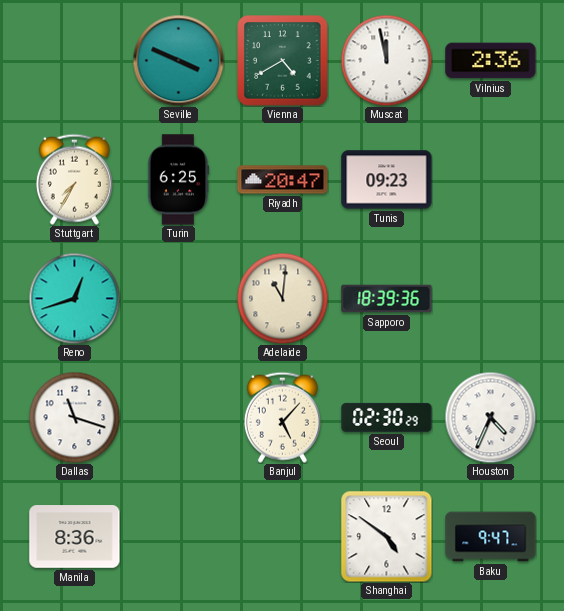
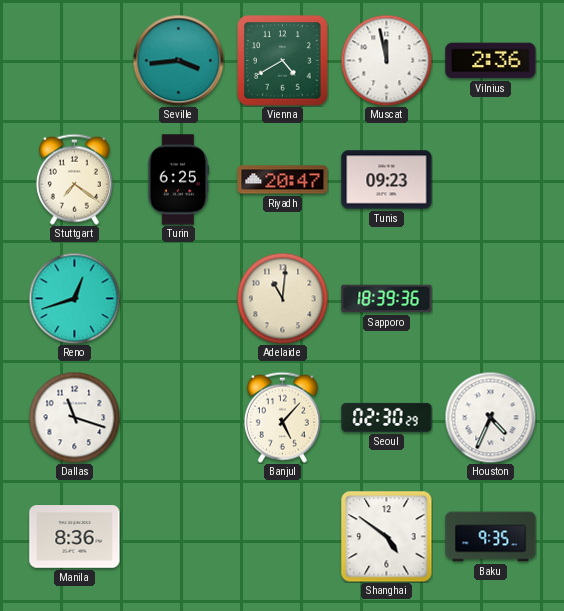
Seville: 3:49 -> 3:44
Stuttgart: 7:35 -> 7:21
Baku: 9:47 -> 9:35
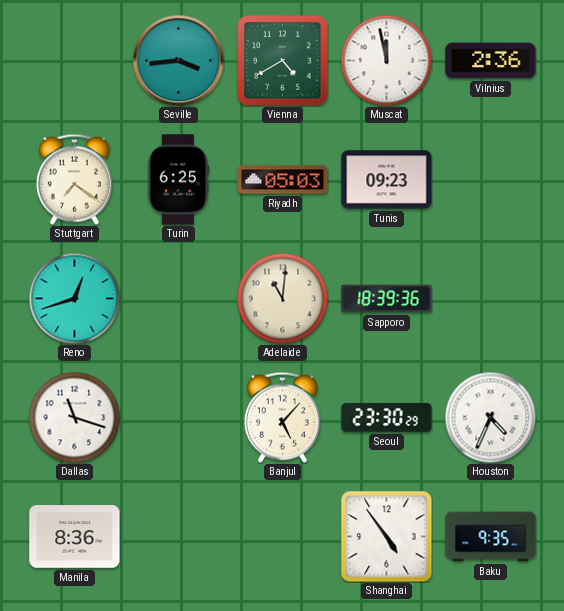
Riyadh: 20:47 -> 05:03
Seoul: 02:30 -> 23:30
Shanghai: 4:51 -> 4:54
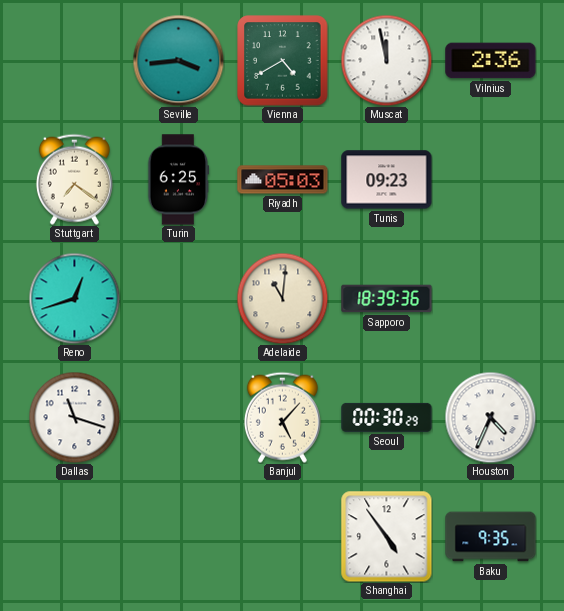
Seoul: 23:30 -> 00:30
Manila: 8:36 -> none
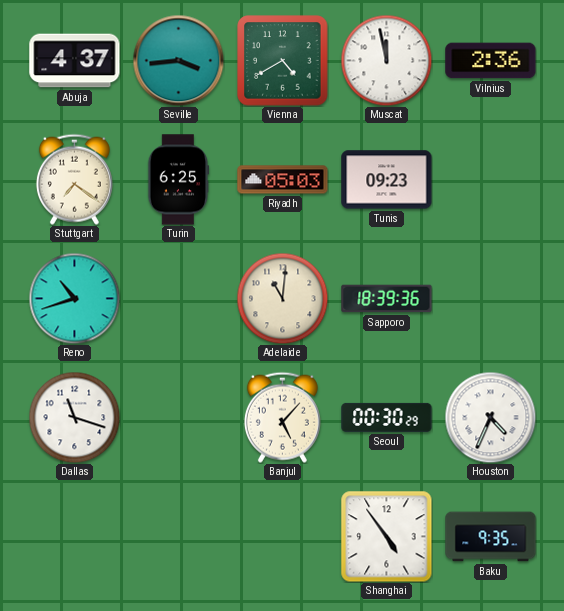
Abuja: none -> 4:37
Reno: 12:42 -> 10:42
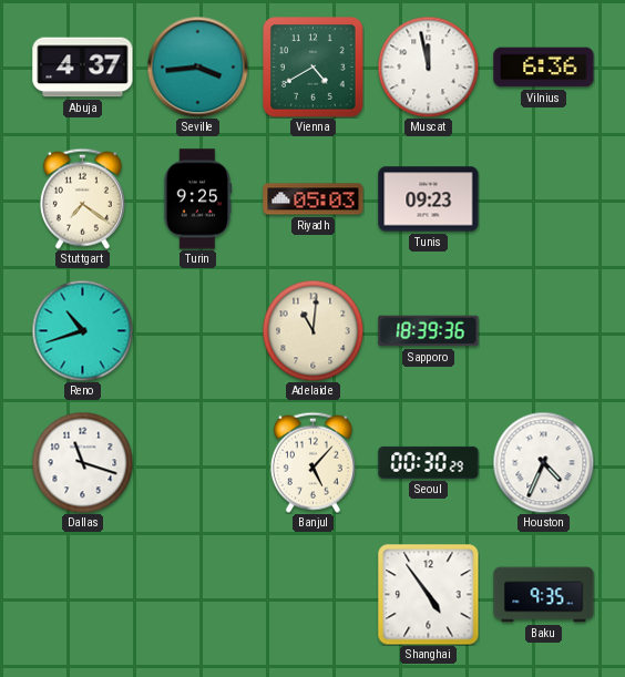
Vilnius: 2:36 -> 6:36
Turin: 6:25 -> 9:25
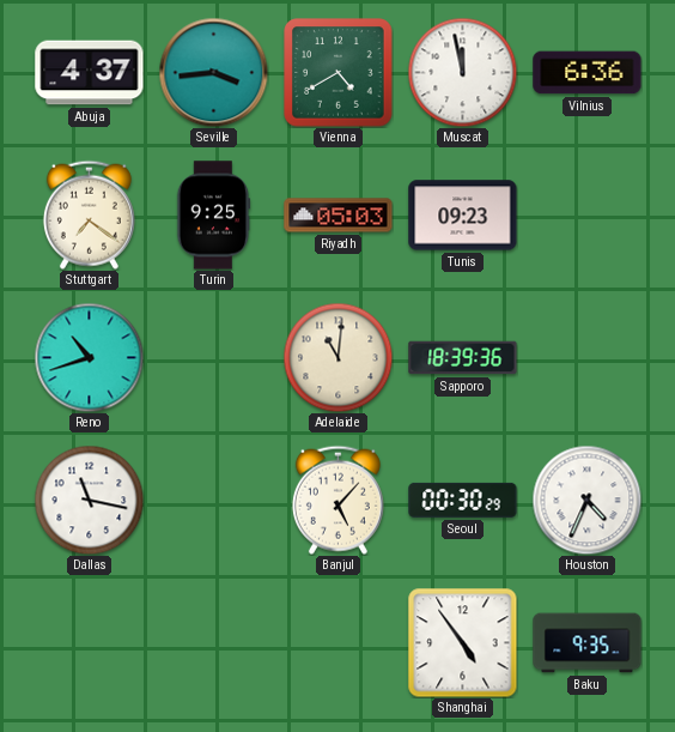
Dallas: 11:18 -> 11:17
